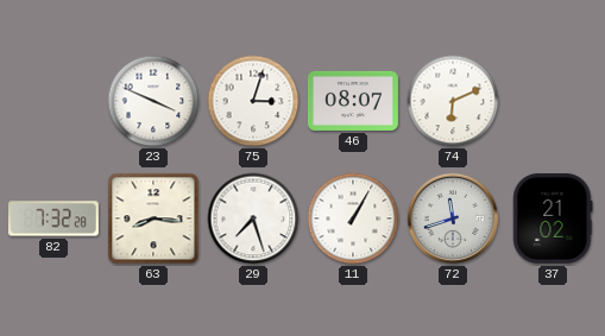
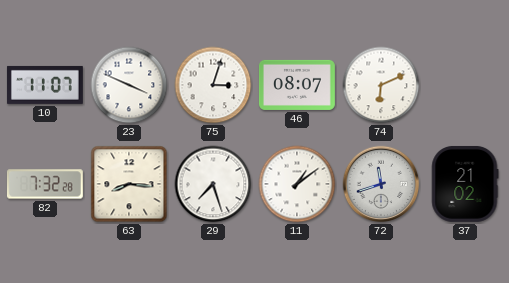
10: none -> 11:07
11: 1:05 -> 1:09
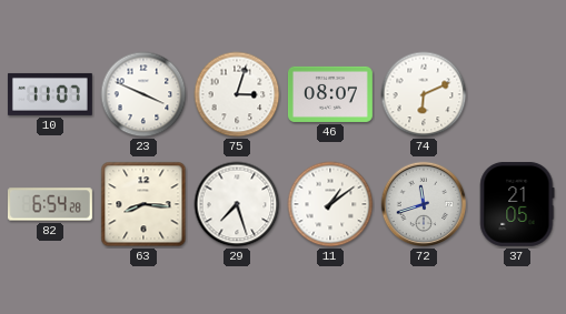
82: 7:32 -> 6:54
37: 21:02 -> 21:05
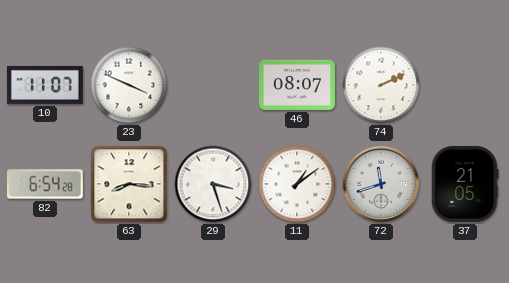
75: 3:03 -> none
74: 6:11 -> 2:11
29: 7:27 -> 3:27
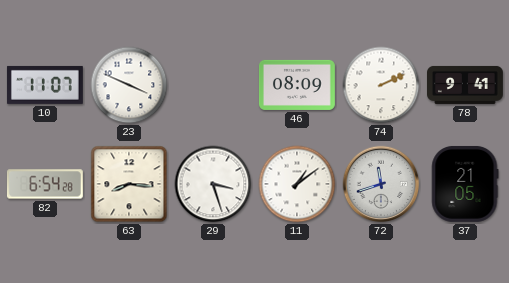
46: 08:07 -> 08:09
78: none -> 9:41
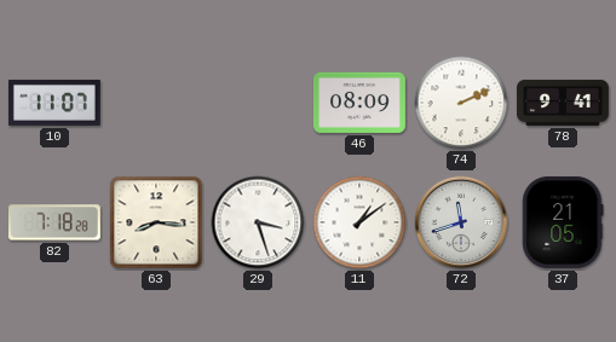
23: 3:49 -> none
82: 6:54 -> 7:18
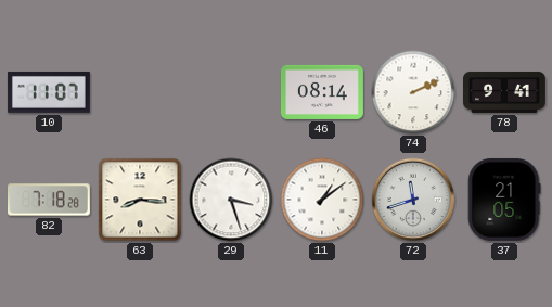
46: 08:09 -> 08:14
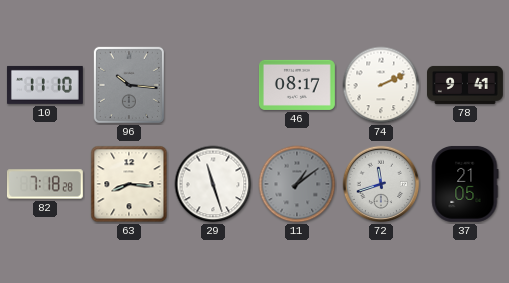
10: 11:07 -> 11:10
96: none -> 10:16
46: 08:14 -> 08:17
29: 3:27 -> 11:27
11 dial: white -> grey
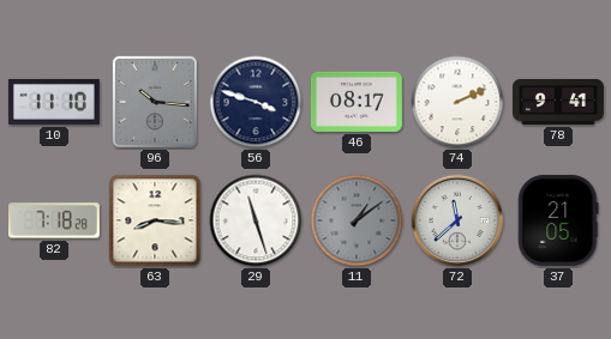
56: none -> 3:48
72: 11:42 -> 11:38
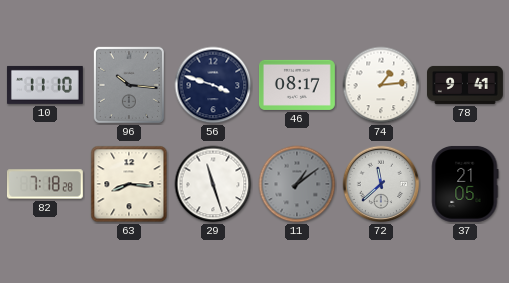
74: 2:11 -> 1:14
